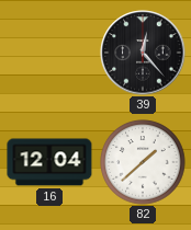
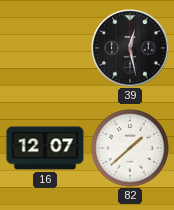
39: 12:23 -> 12:28
16: 12:04 -> 12:07
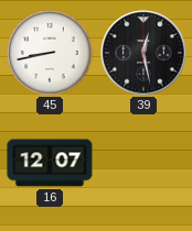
45: none -> 8:43
82: 1:38 -> none
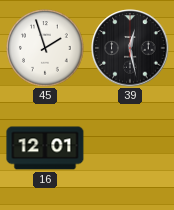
45: 8:43 -> 1:57
16: 12:07 -> 12:01
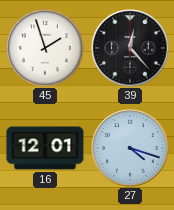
39: 12:28 -> 12:23
27: none -> 4:18
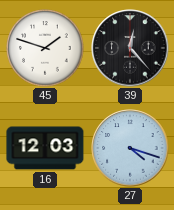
45: 1:57 -> 1:48
16: 12:01 -> 12:03
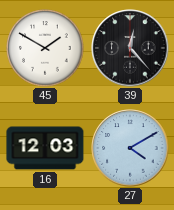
45: 1:48 -> 1:50
27: 4:18 -> 4:10
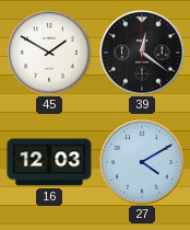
39: 12:23 -> 12:21
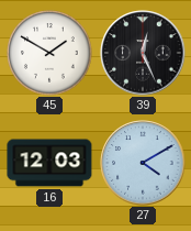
39: 12:21 -> 12:26
